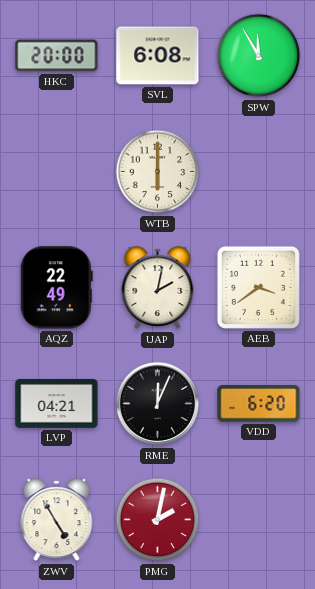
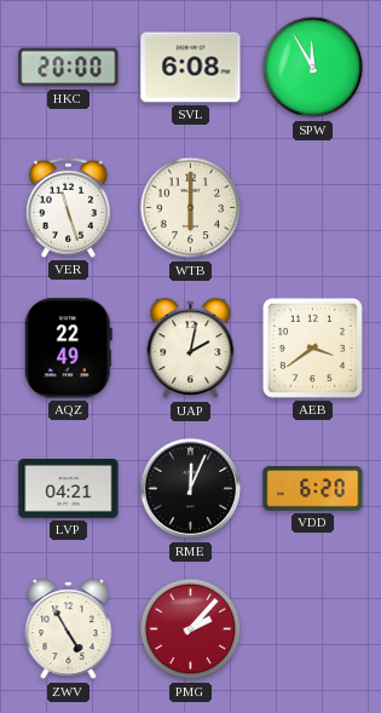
VER: none -> 11:27
PMG: 2:02 -> 2:07
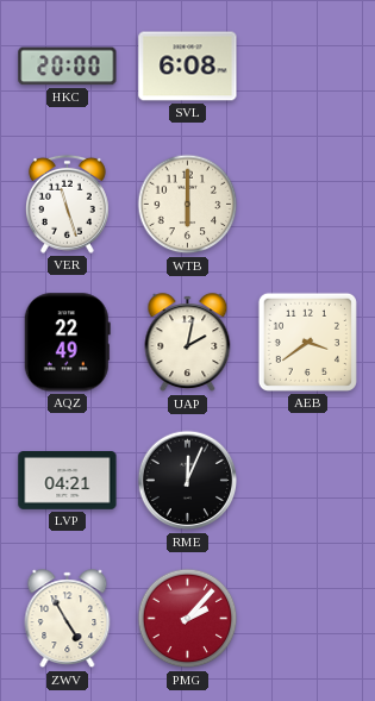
SPW: 11:55 -> none
VDD: 6:20 -> none
